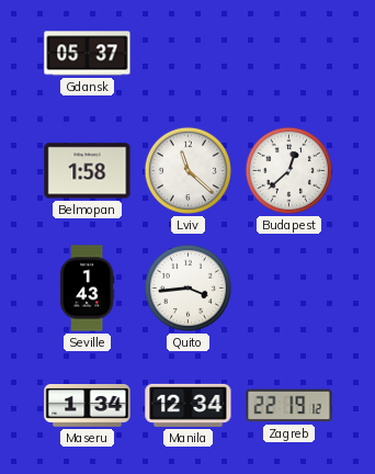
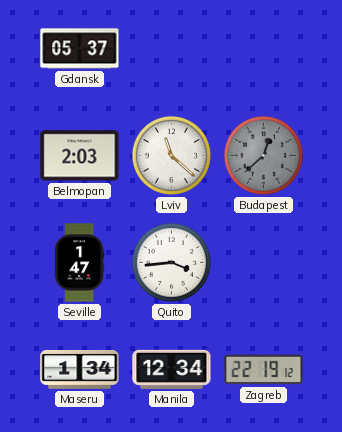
Belmopan: 1:58 -> 2:03
Budapest dial: white -> grey
Seville: 1:43 -> 1:47
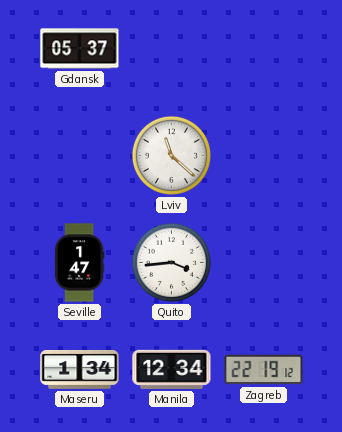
Belmopan: 2:03 -> none
Budapest: 12:38 -> none
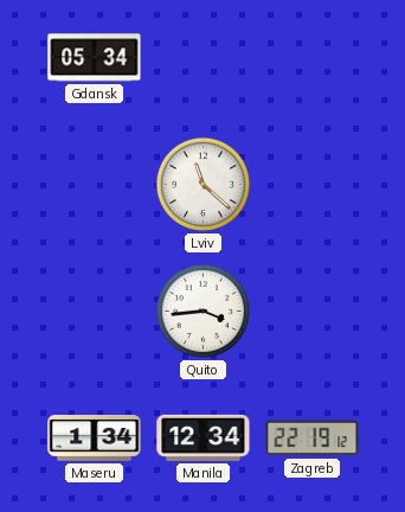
Gdansk: 05:37 -> 05:34
Seville: 1:47 -> none
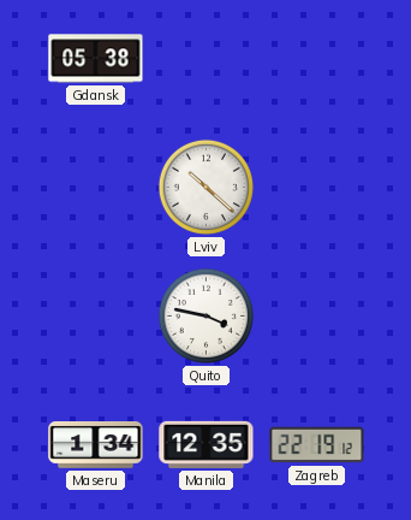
Gdansk: 05:34 -> 05:38
Lviv: 11:22 -> 10:22
Quito: 3:44 -> 3:47
Manila: 12:34 -> 12:35
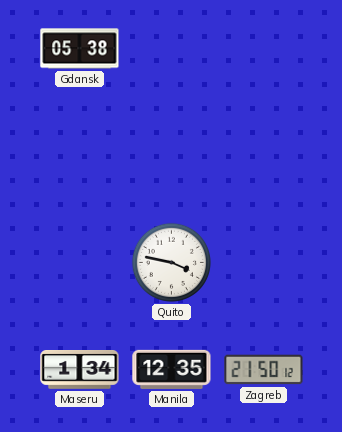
Lviv: 10:22 -> none
Zagreb: 22:19 -> 21:50
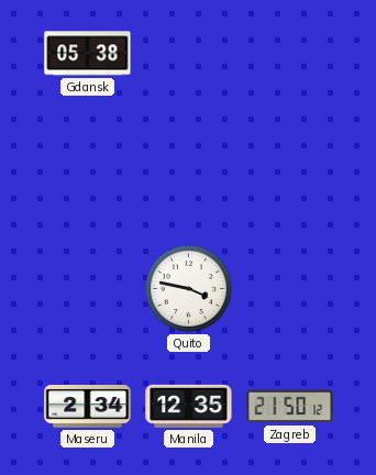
Maseru: 1:34 -> 2:34
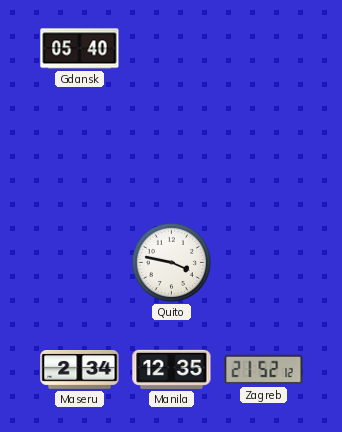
Gdansk: 05:38 -> 05:40
Zagreb: 21:50 -> 21:52
